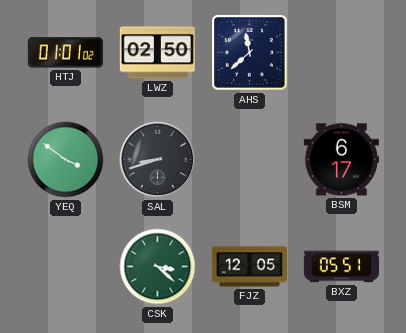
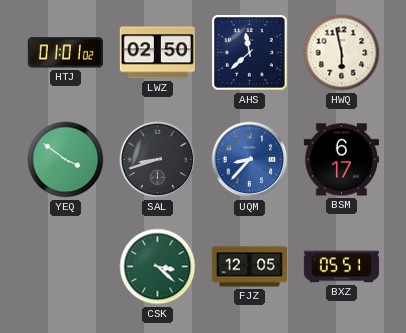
HWQ: none -> 5:58
UQM: none -> 8:37
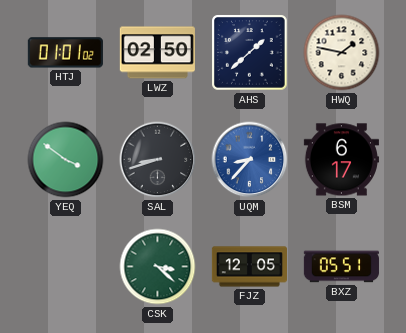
AHS: 11:38 -> 1:38
HWQ: 5:58 -> 1:47
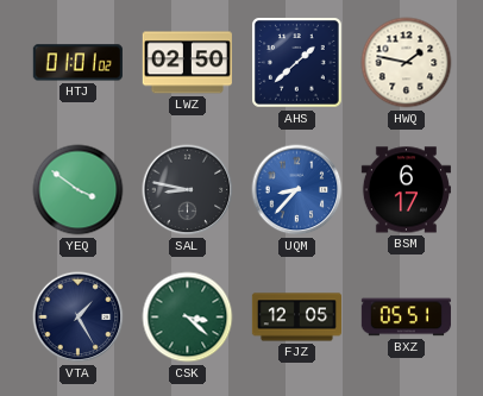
SAL: 8:42 -> 8:47
VTA: none -> 1:25
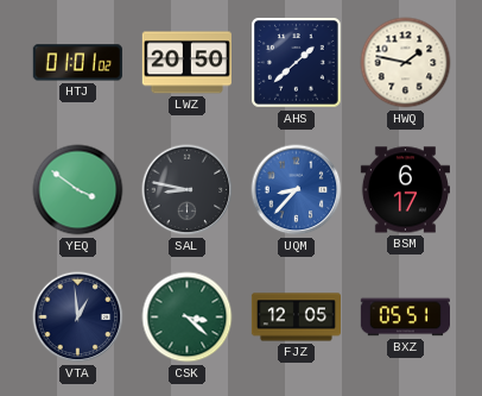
LWZ: 02:50 -> 20:50
VTA: 1:25 -> 12:59
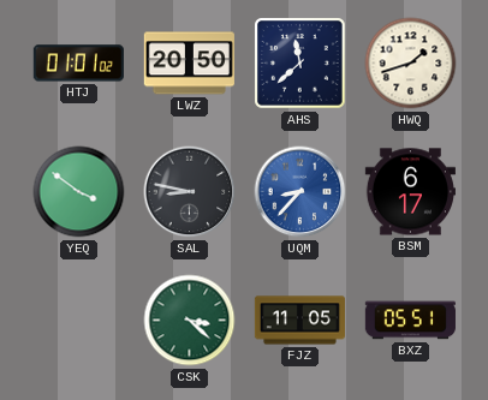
AHS: 1:38 -> 11:38
HWQ: 1:47 -> 1:42
VTA: 12:59 -> none
FJZ: 12:05 -> 11:05
